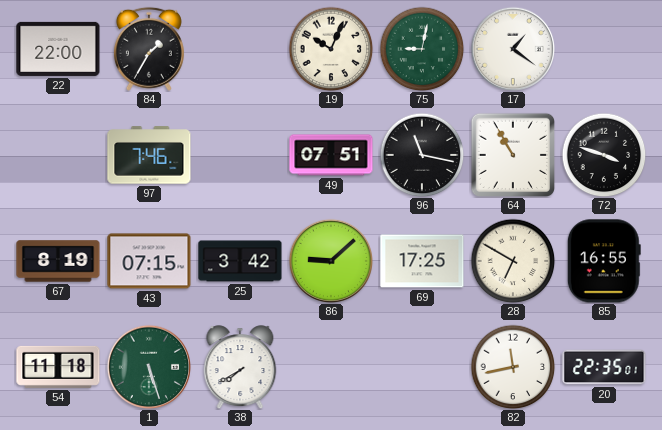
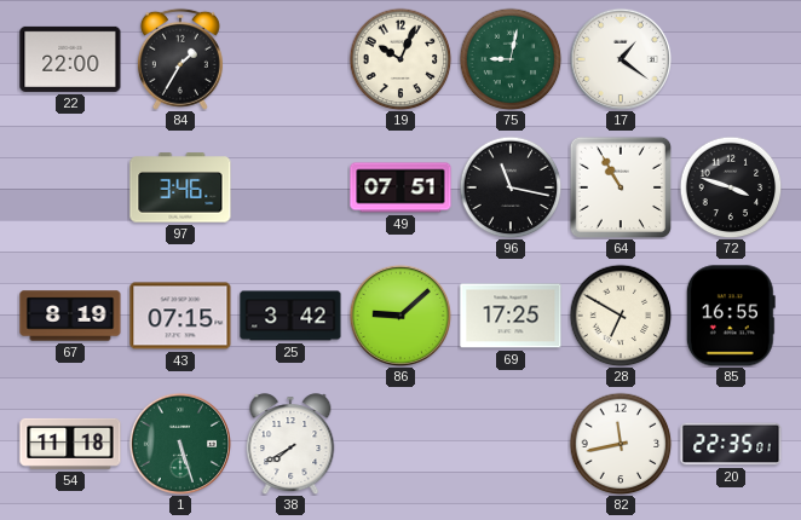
97: 7:46 -> 3:46
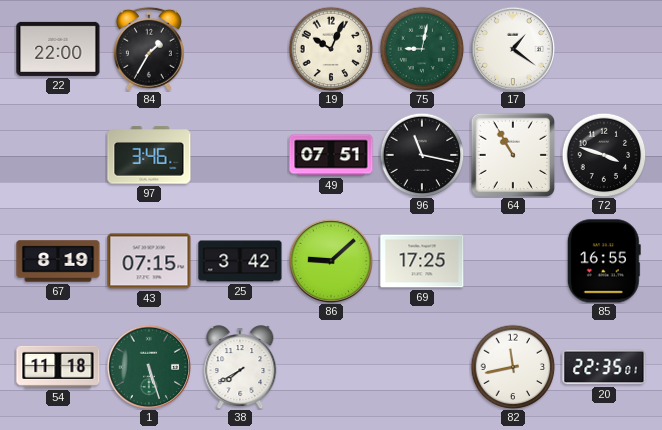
28: 6:50 -> none
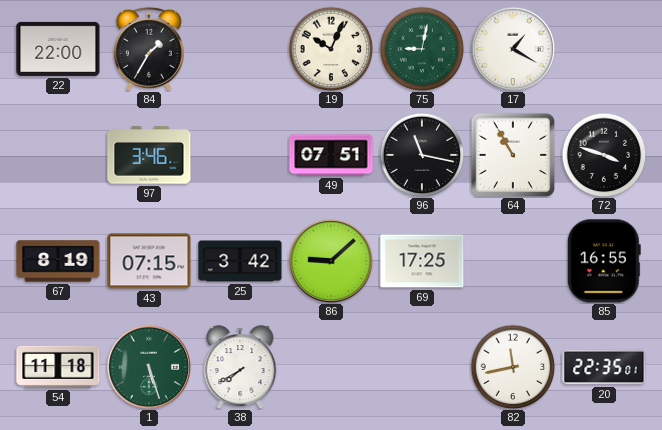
17: 1:21 -> 1:20
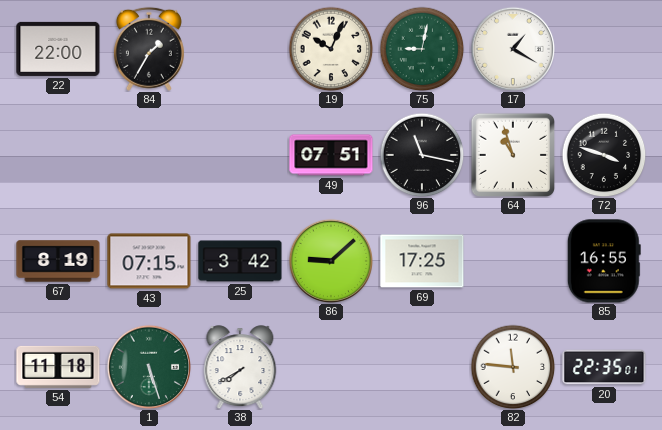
97: 3:46 -> none
64: 10:55 -> 10:57
82: 11:43 -> 11:46
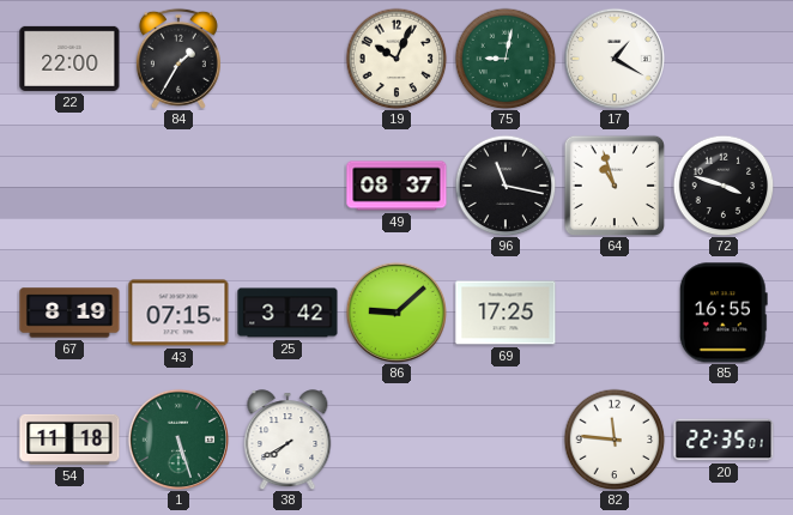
49: 07:51 -> 08:37
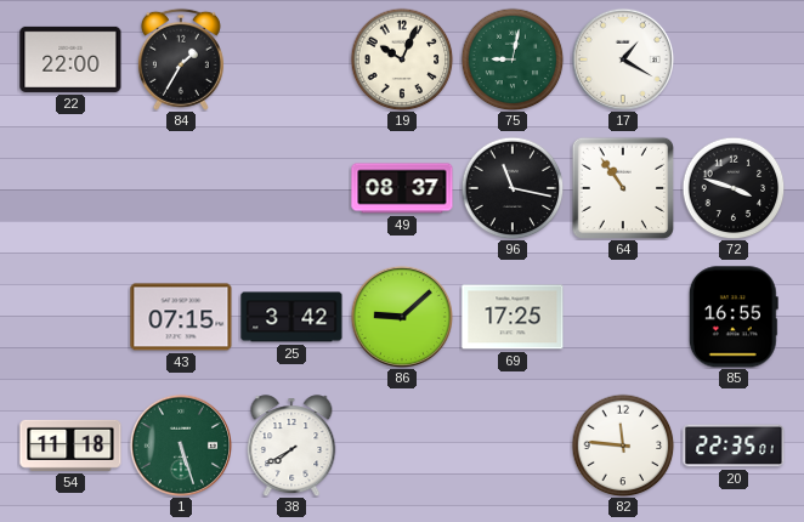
64: 10:57 -> 10:54
67: 8:19 -> none
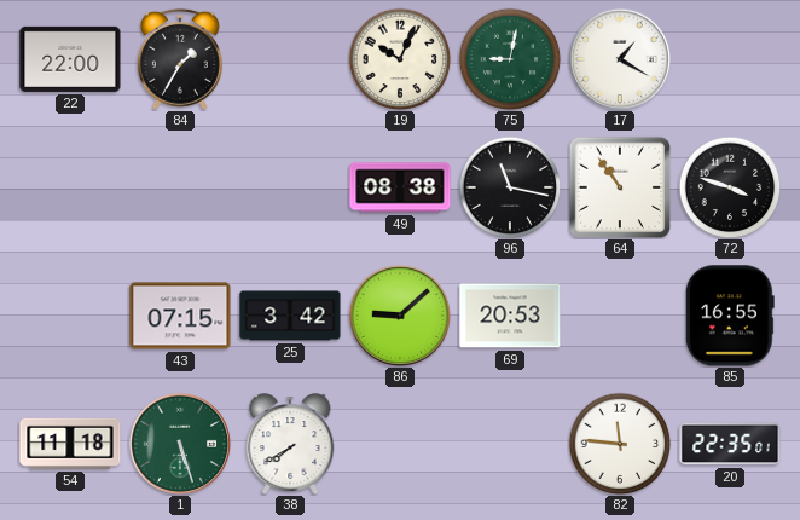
49: 08:37 -> 08:38
69: 17:25 -> 20:53
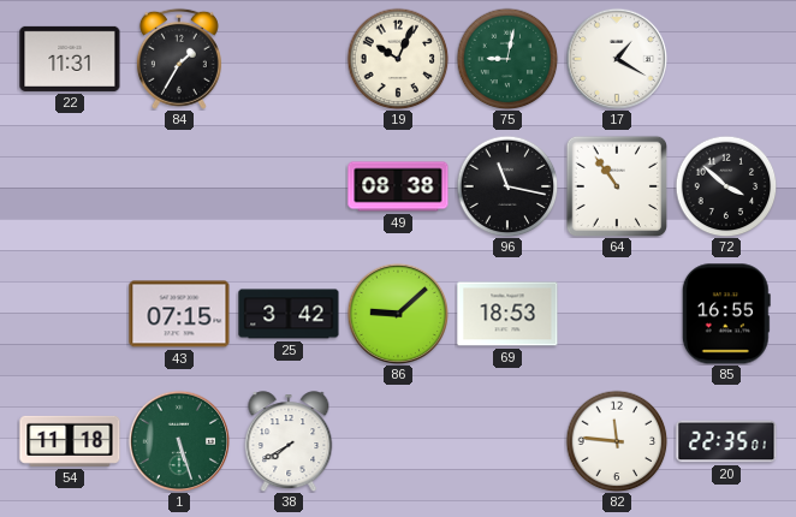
22: 22:00 -> 11:31
72: 3:48 -> 3:52
69: 20:53 -> 18:53
